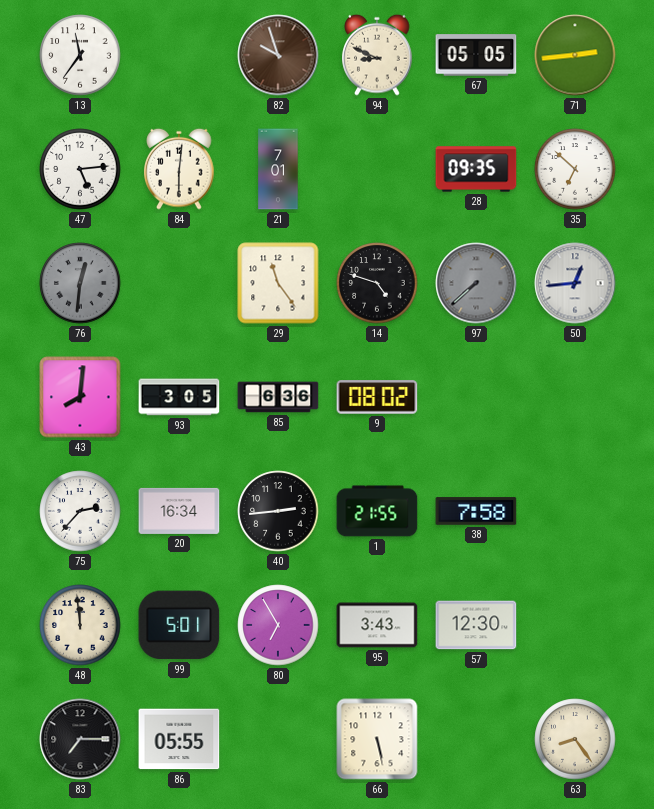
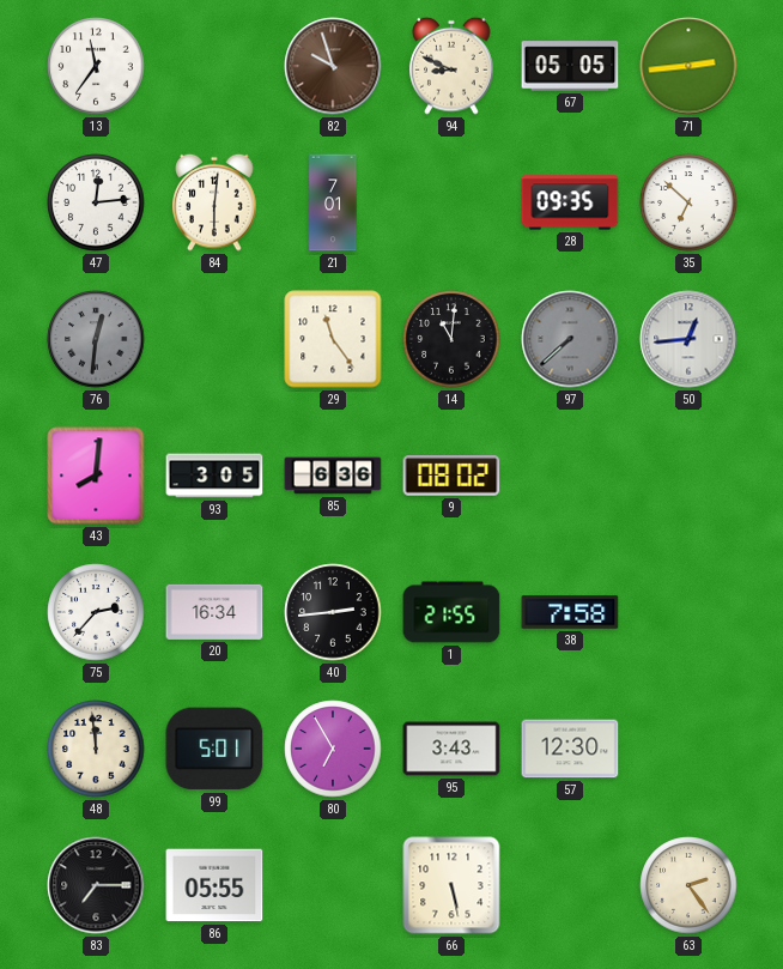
47: 5:14 -> 12:14
14: 4:48 -> 11:01
63: 8:24 -> 2:24
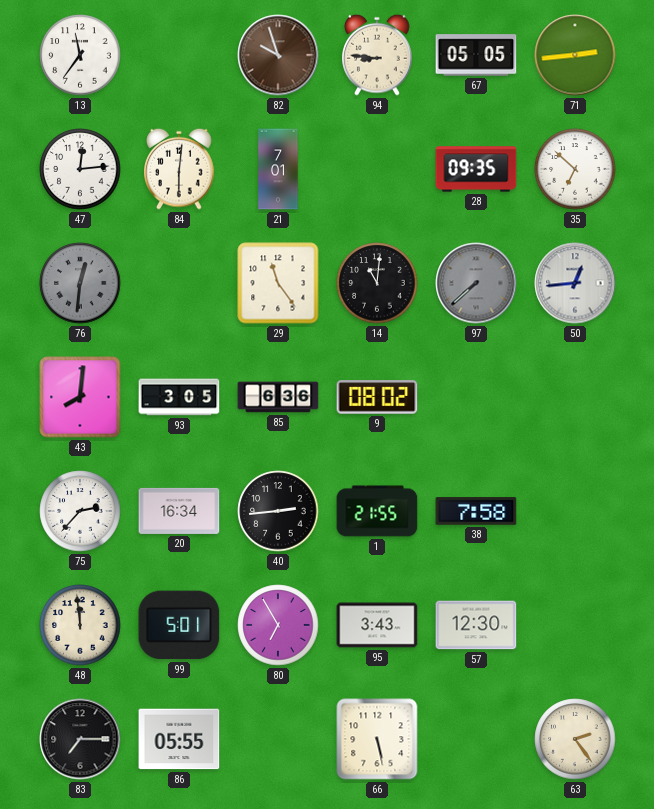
94: 8:49 -> 8:46
